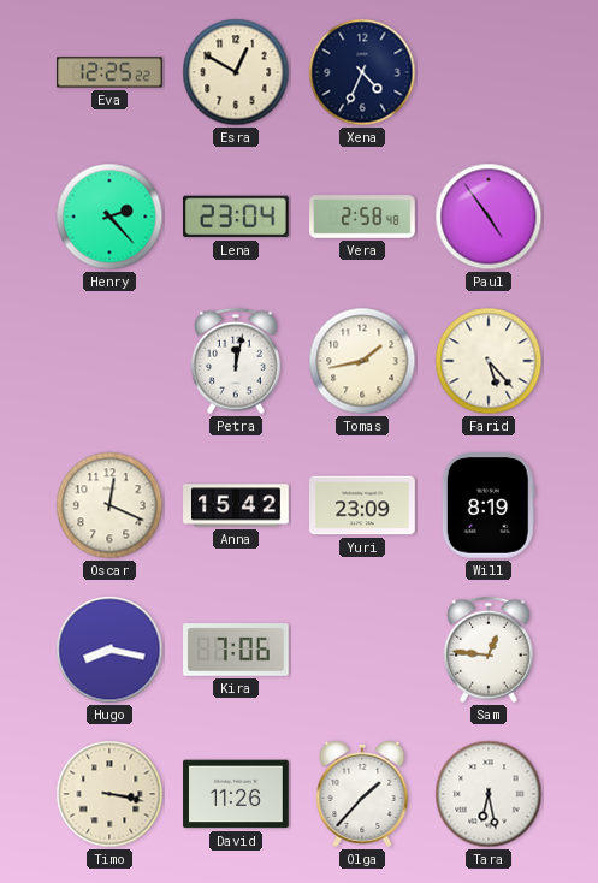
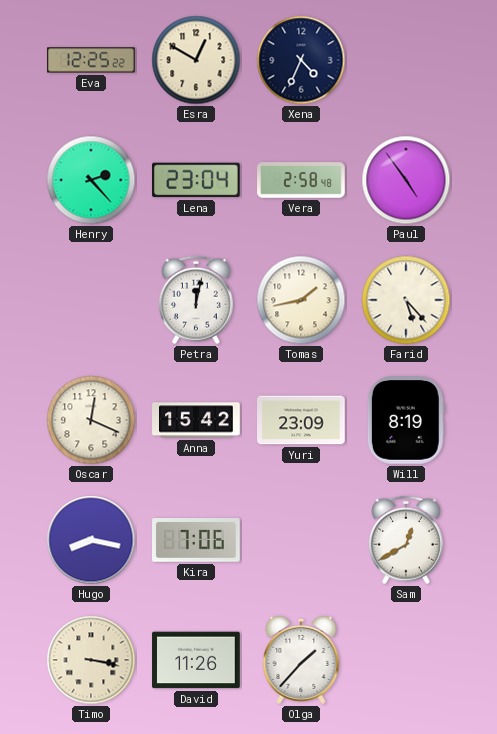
Sam: 12:46 -> 12:40
Tara: 6:28 -> none
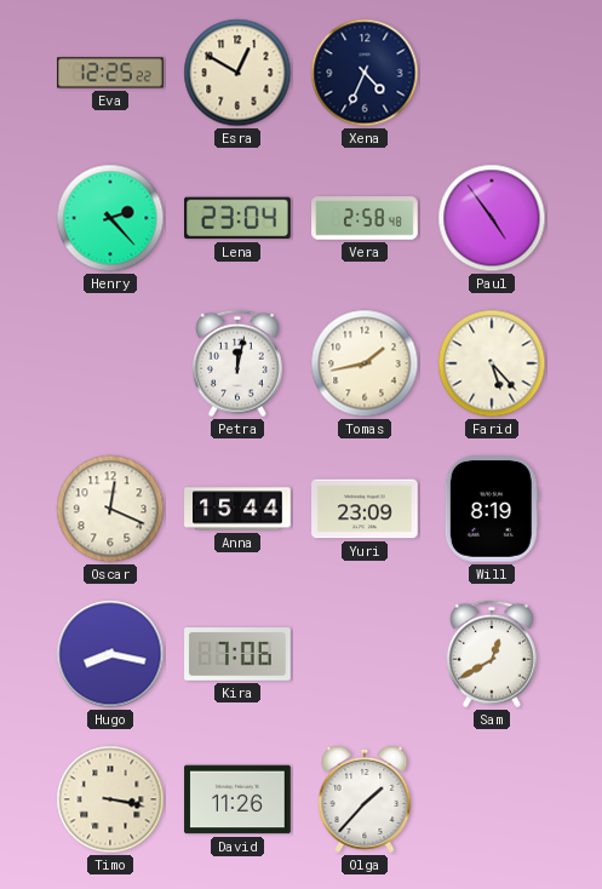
Anna: 15:42 -> 15:44
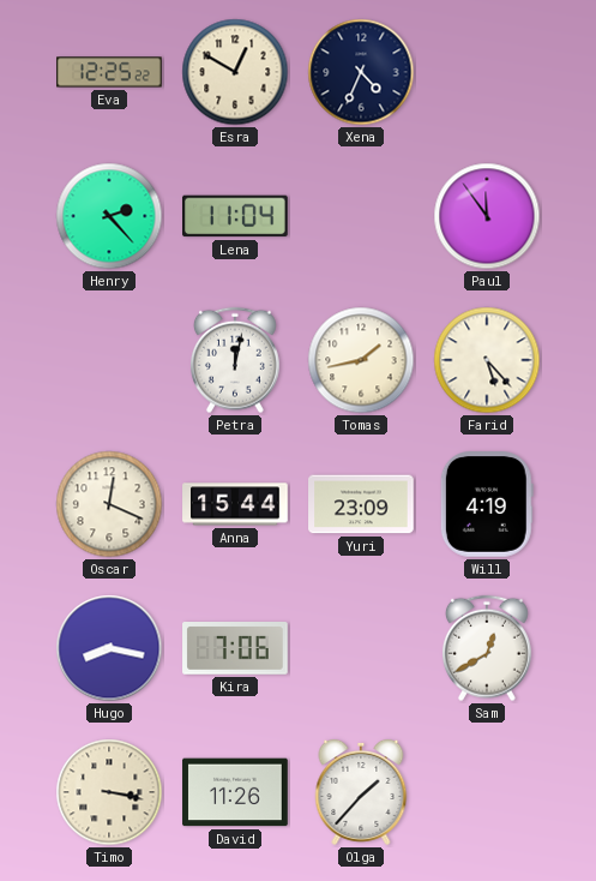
Lena: 23:04 -> 11:04
Vera: 2:58 -> none
Paul: 4:54 -> 11:54
Will: 8:19 -> 4:19
